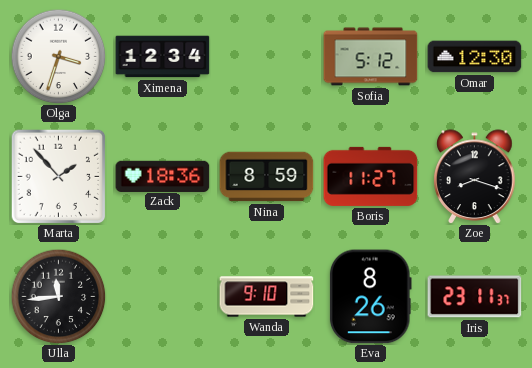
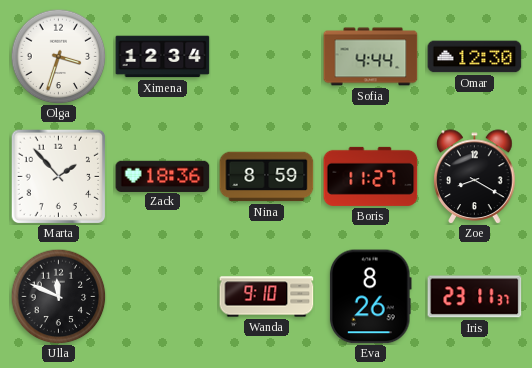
Sofia: 5:12 -> 4:44
Zoe: 8:18 -> 8:20
Ulla: 11:44 -> 11:49
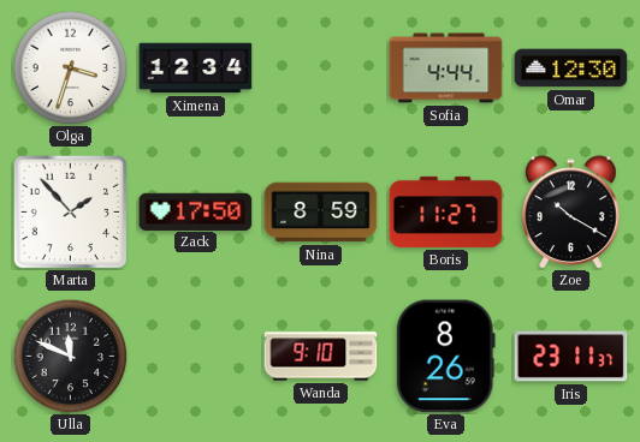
Zack: 18:36 -> 17:50
Zoe: 8:20 -> 10:20
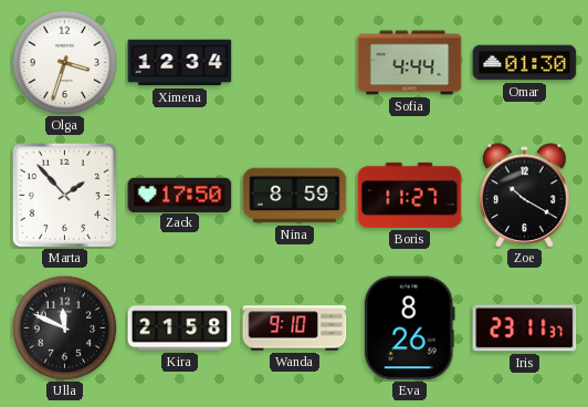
Omar: 12:30 -> 01:30
Kira: none -> 21:58
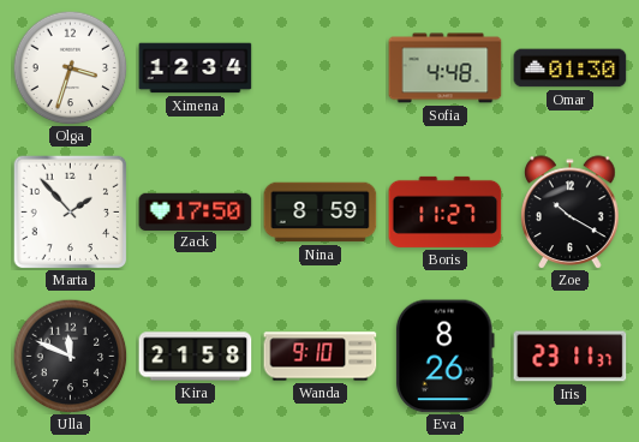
Sofia: 4:44 -> 4:48
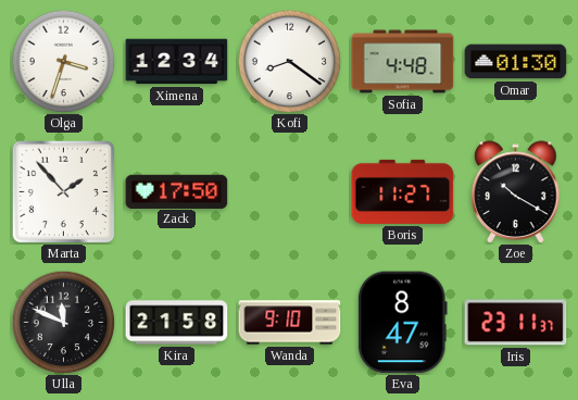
Kofi: none -> 8:21
Nina: 8:59 -> none
Eva: 8:26 -> 8:47
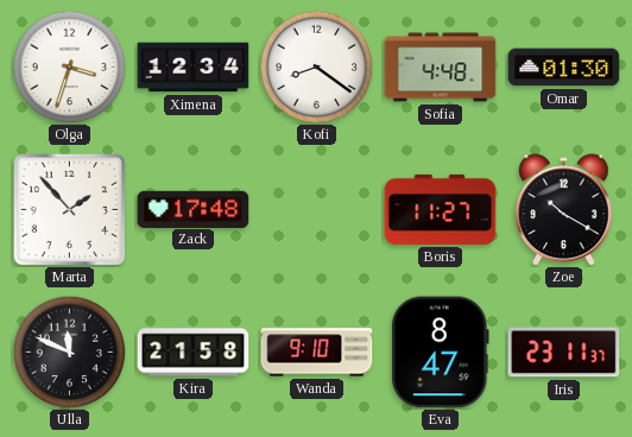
Zack: 17:50 -> 17:48
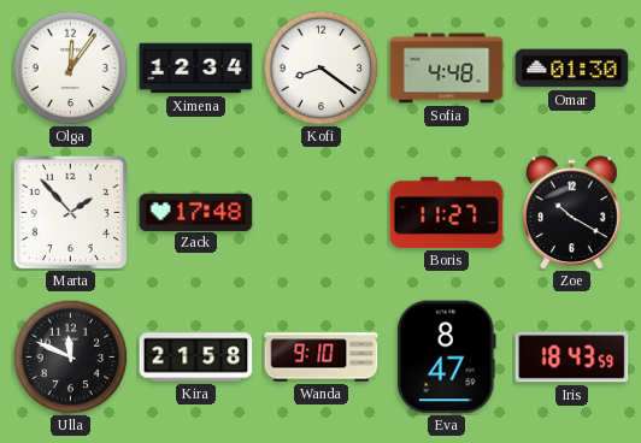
Olga: 3:33 -> 12:06
Iris: 23:11 -> 18:43
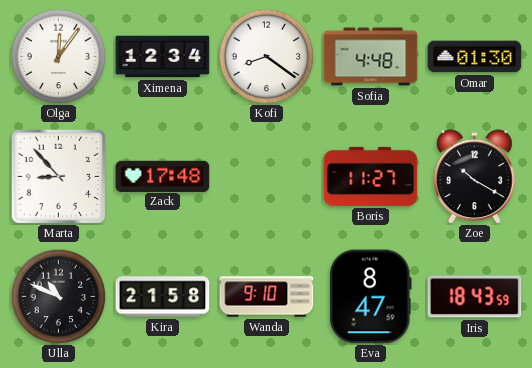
Marta: 1:53 -> 8:53
Ulla: 11:49 -> 10:49
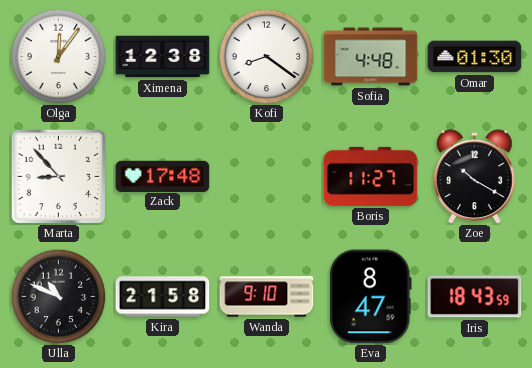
Ximena: 12:34 -> 12:38
